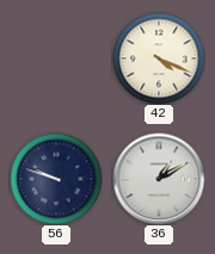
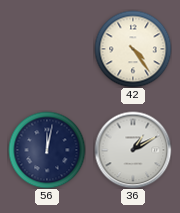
42: 4:19 -> 4:24
56: 9:48 -> 12:02
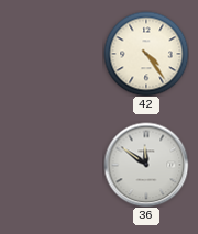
56: 12:02 -> none
36: 1:10 -> 11:51
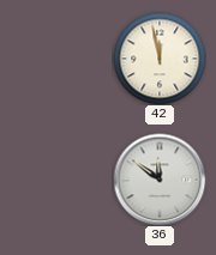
42: 4:24 -> 11:58
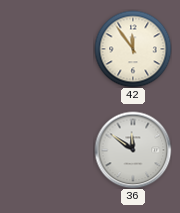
42: 11:58 -> 11:54
